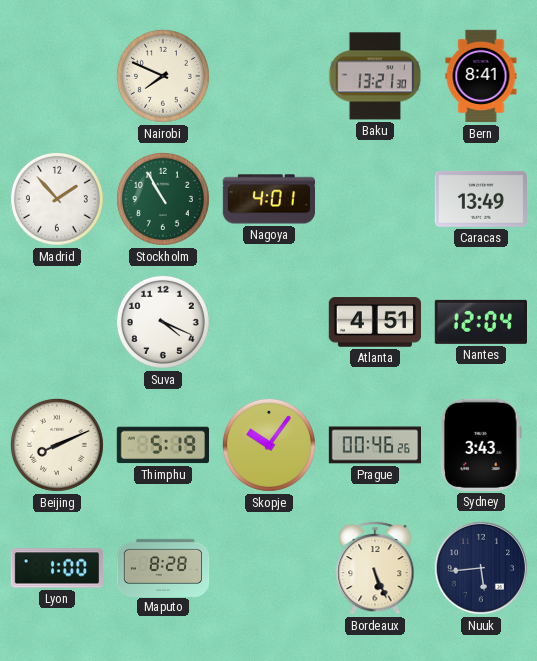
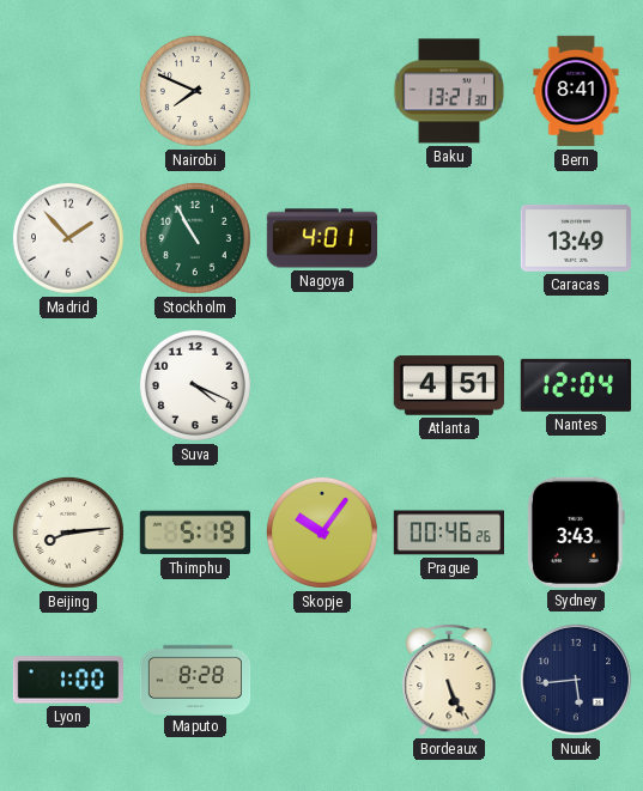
Beijing: 8:11 -> 8:14
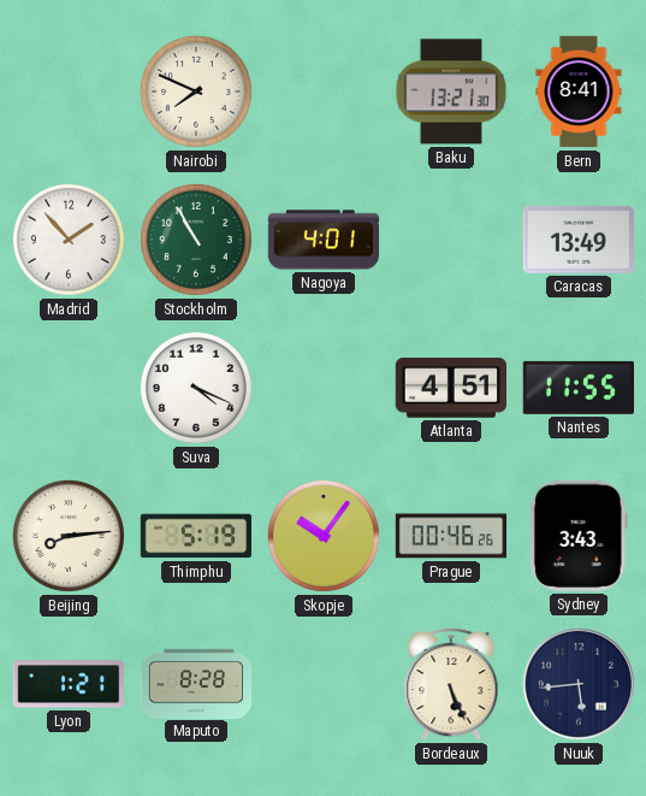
Nantes: 12:04 -> 11:55
Lyon: 1:00 -> 1:21
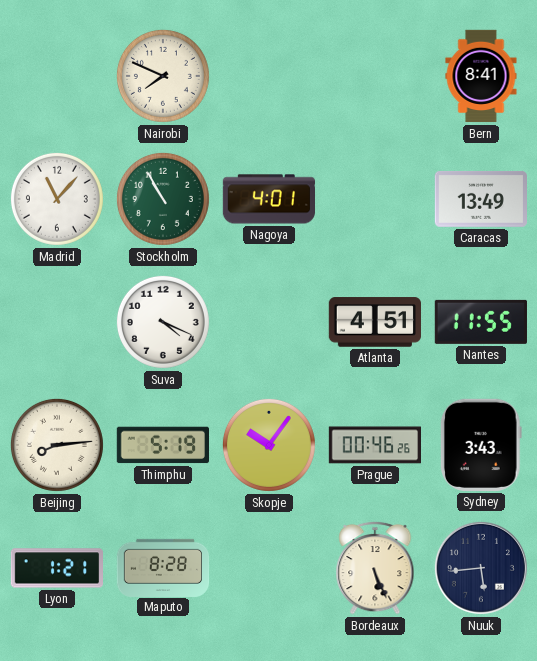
Baku: 13:21 -> none
Madrid: 1:53 -> 11:07
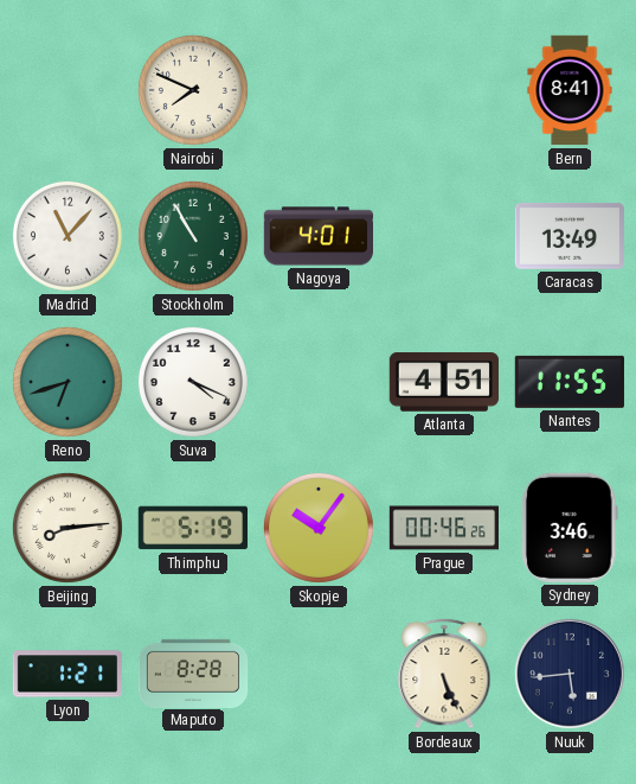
Reno: none -> 6:42
Sydney: 3:43 -> 3:46
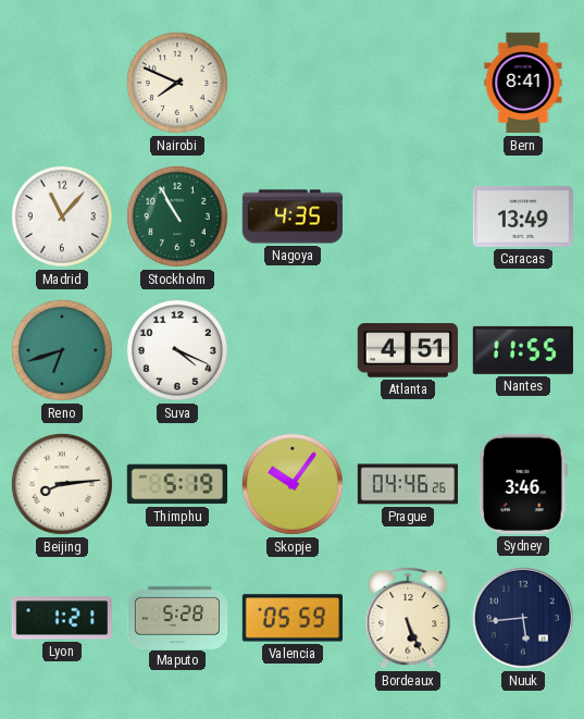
Nagoya: 4:01 -> 4:35
Prague: 00:46 -> 04:46
Maputo: 8:28 -> 5:28
Valencia: none -> 05:59
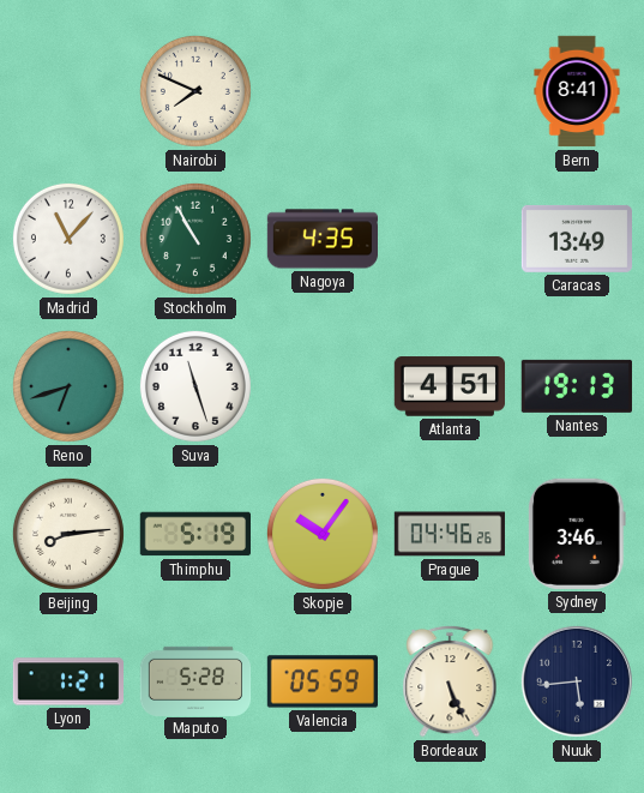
Suva: 4:19 -> 11:27
Nantes: 11:55 -> 19:13
